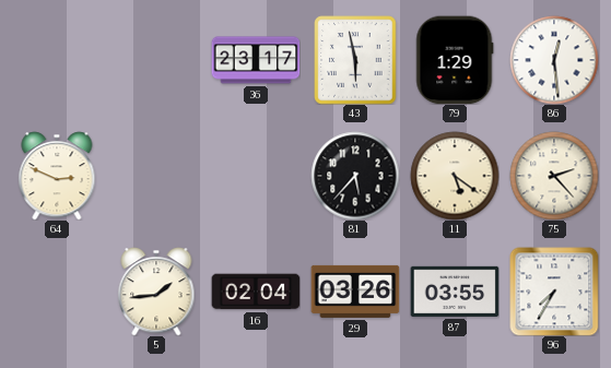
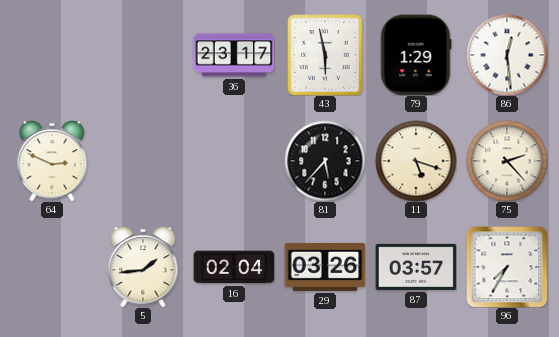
11: 5:21 -> 5:18
87: 03:55 -> 03:57
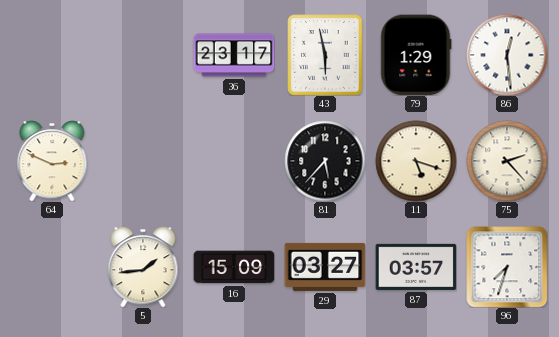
16: 02:04 -> 15:09
29: 03:26 -> 03:27
96: 7:35 -> 7:33
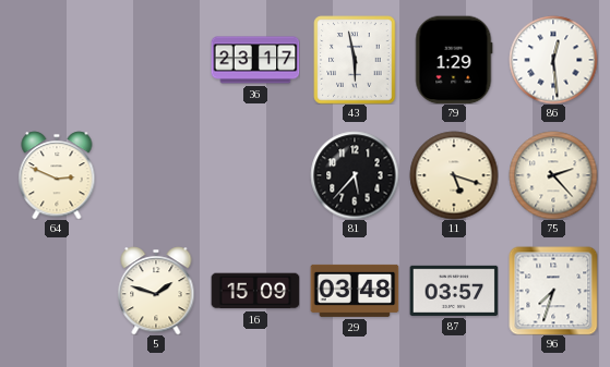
5: 1:44 -> 1:48
29: 03:27 -> 03:48
